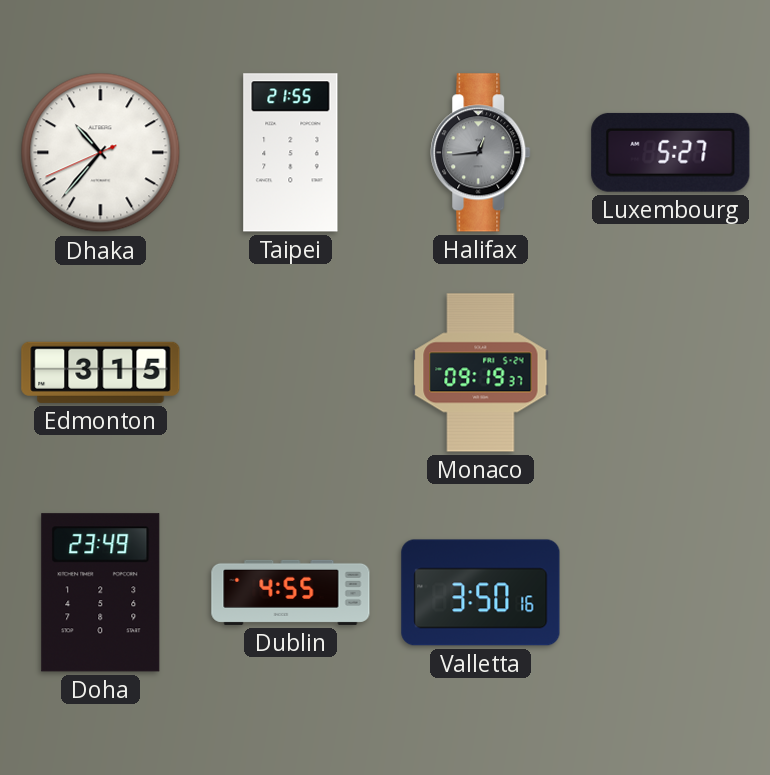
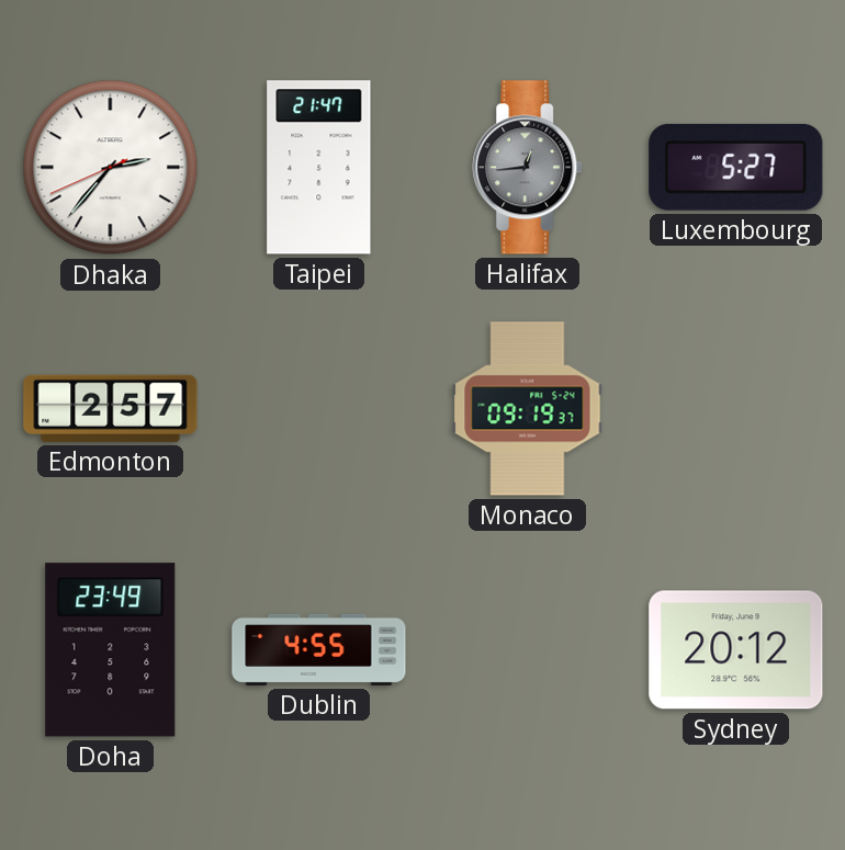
Dhaka: 10:36 -> 2:36
Taipei: 21:55 -> 21:47
Edmonton: 3:15 -> 2:57
Valletta: 3:50 -> none
Sydney: none -> 20:12
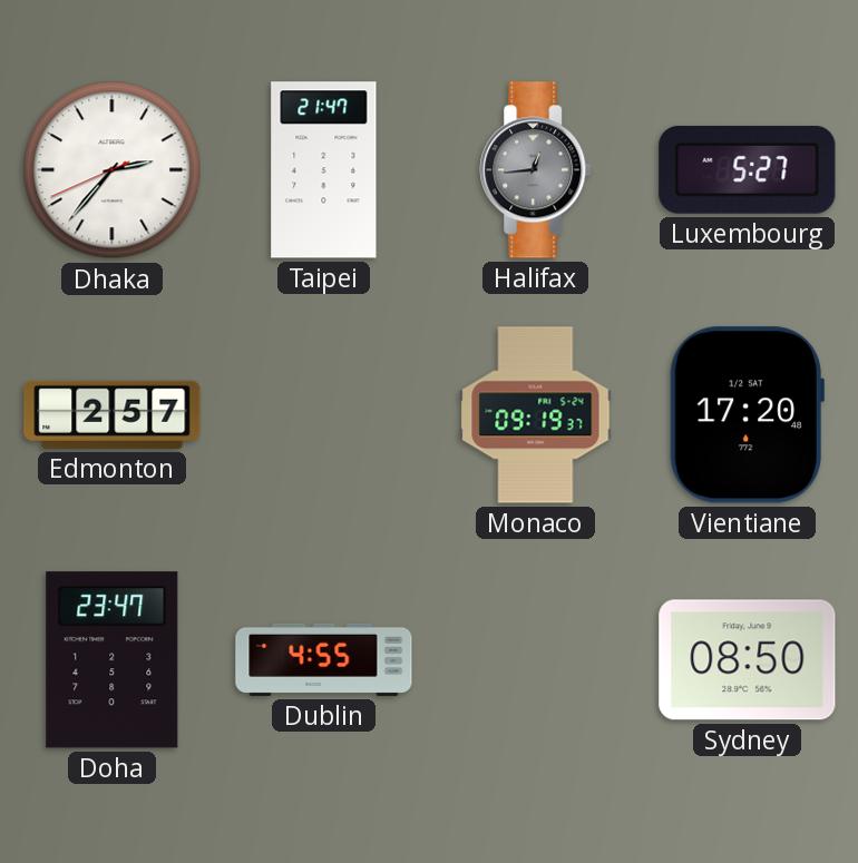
Vientiane: none -> 17:20
Doha: 23:49 -> 23:47
Sydney: 20:12 -> 08:50
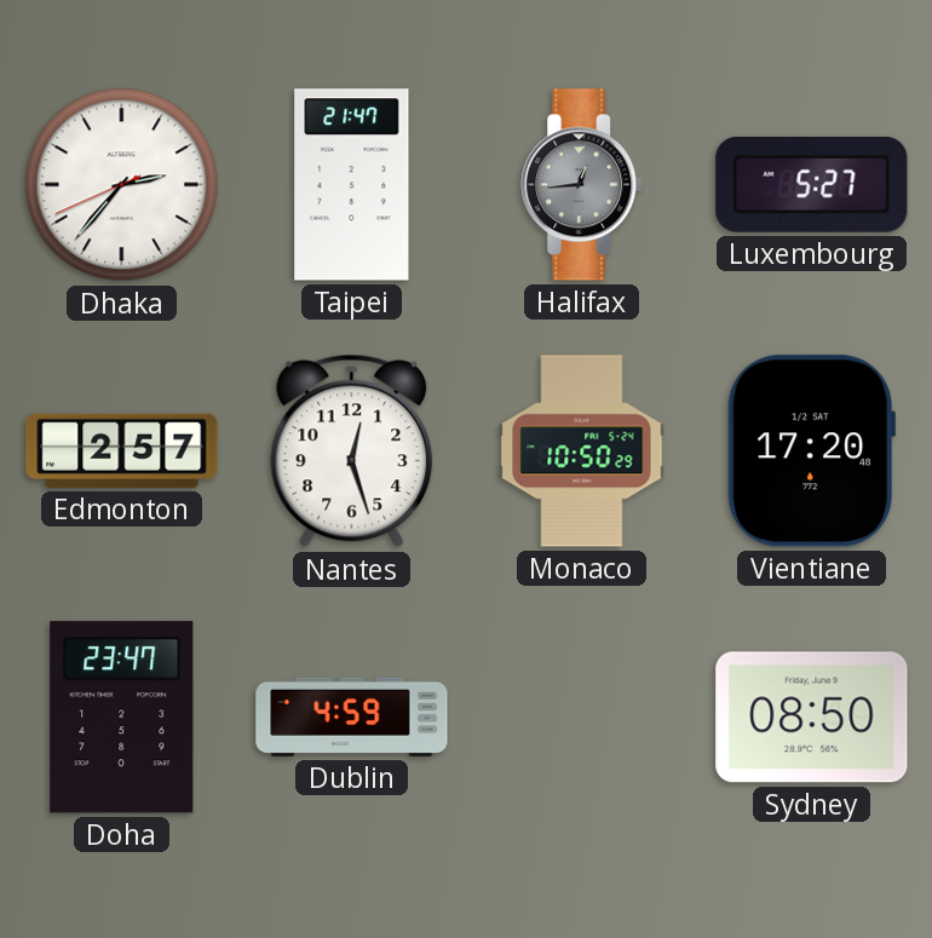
Nantes: none -> 12:27
Monaco: 09:19 -> 10:50
Dublin: 4:55 -> 4:59
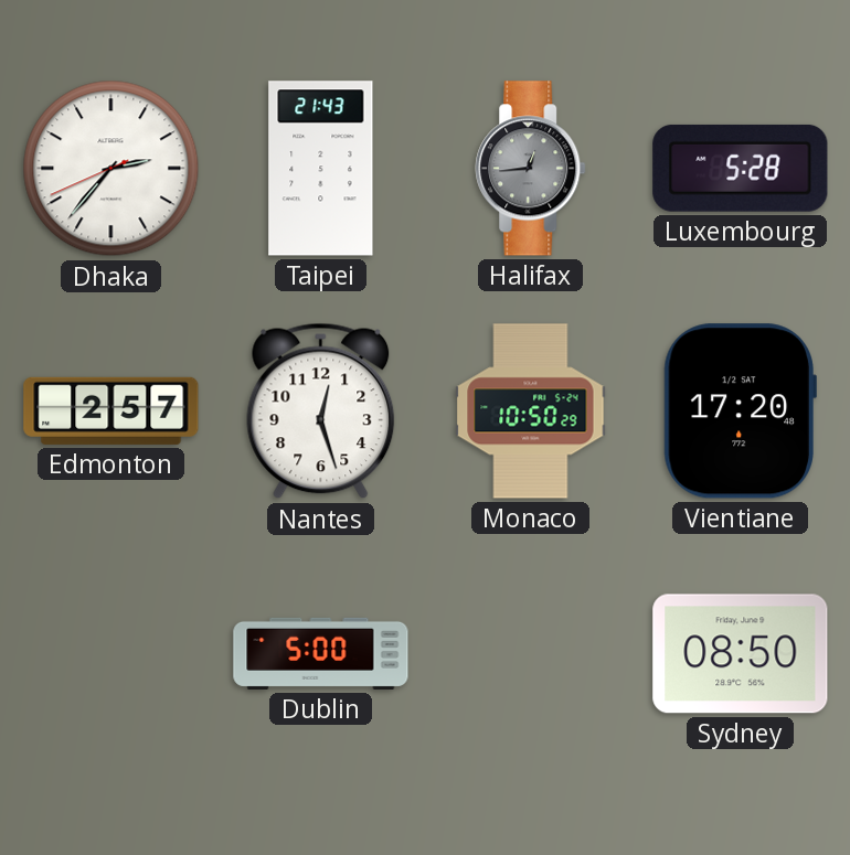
Taipei: 21:47 -> 21:43
Luxembourg: 5:27 -> 5:28
Doha: 23:47 -> none
Dublin: 4:59 -> 5:00
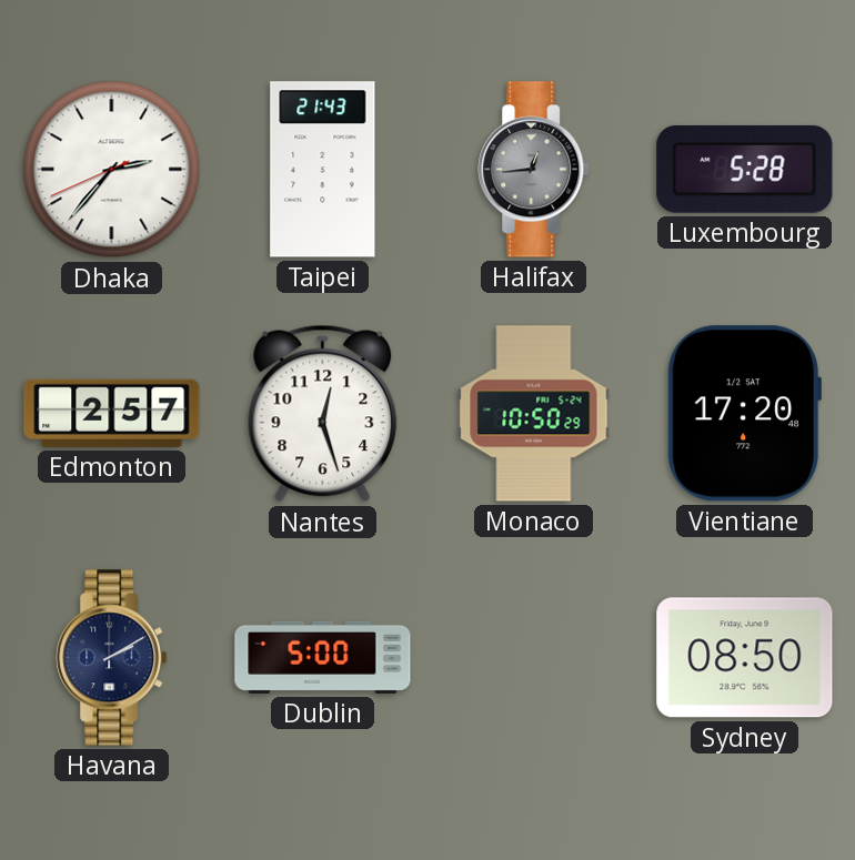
Havana: none -> 2:10
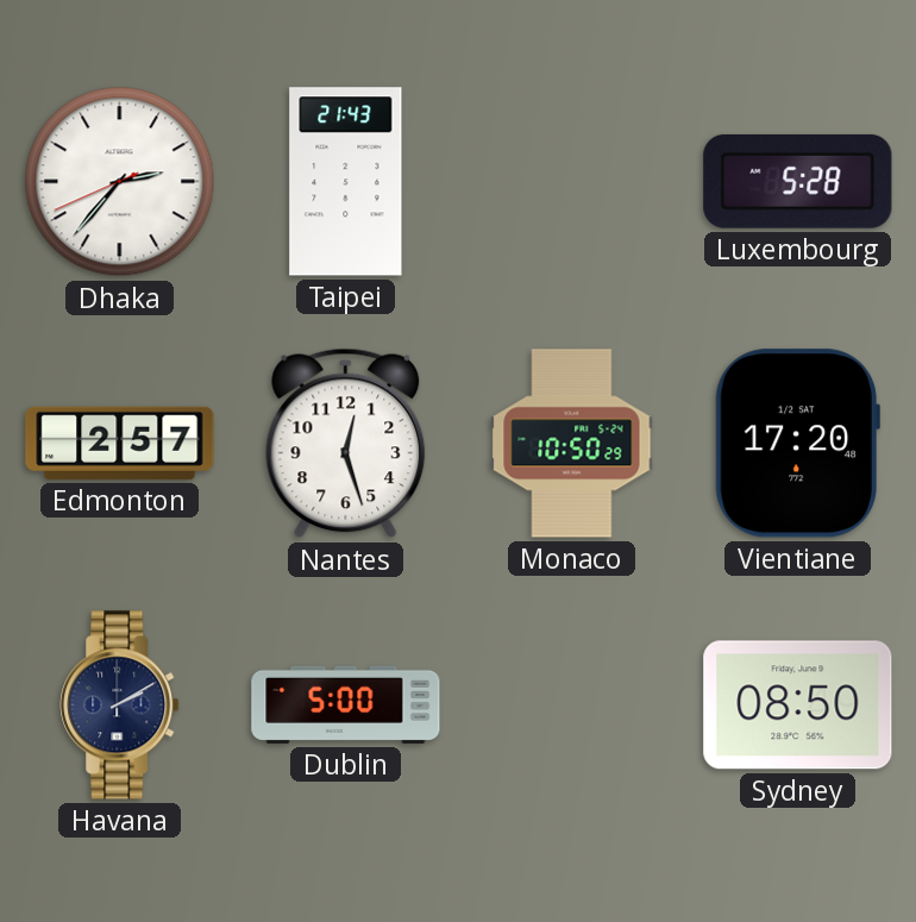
Halifax: 12:44 -> none
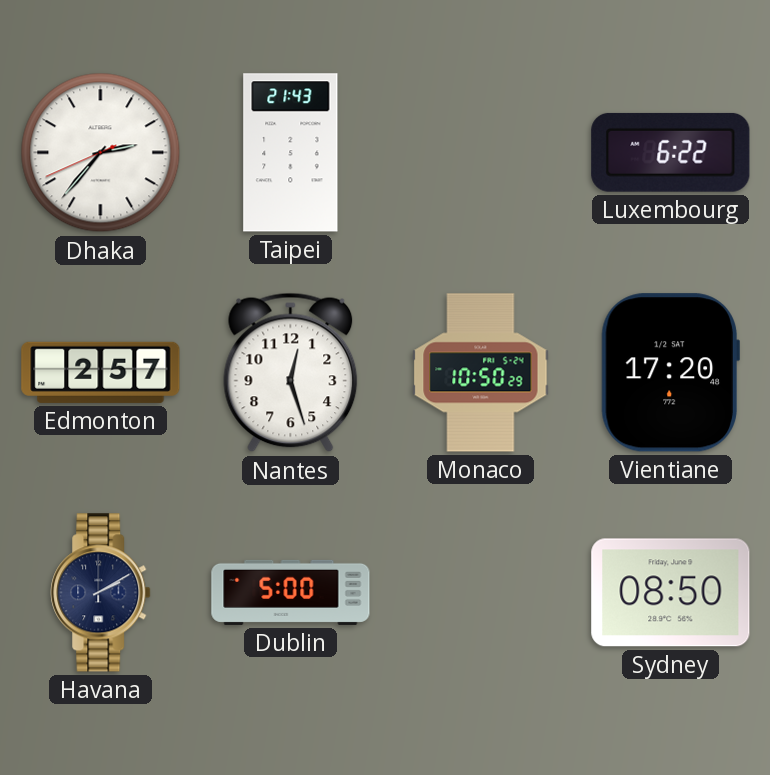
Luxembourg: 5:28 -> 6:22
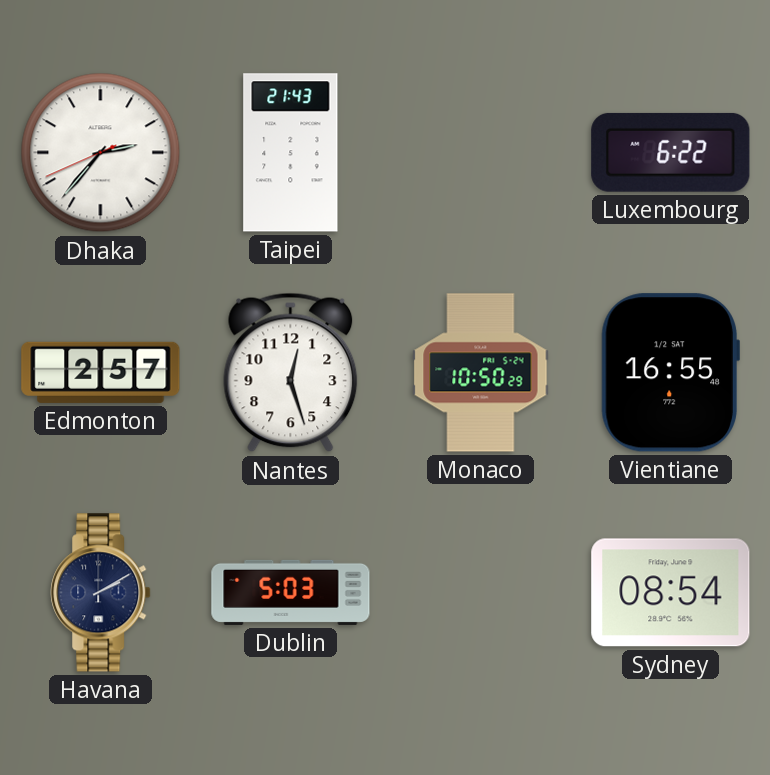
Vientiane: 17:20 -> 16:55
Dublin: 5:00 -> 5:03
Sydney: 08:50 -> 08:54
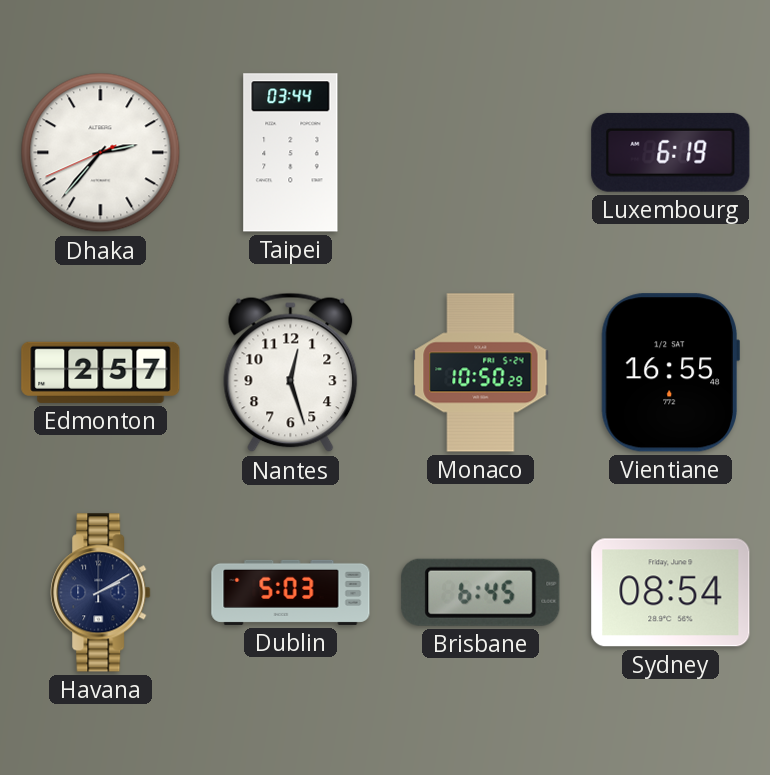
Taipei: 21:43 -> 03:44
Luxembourg: 6:22 -> 6:19
Brisbane: none -> 6:45
